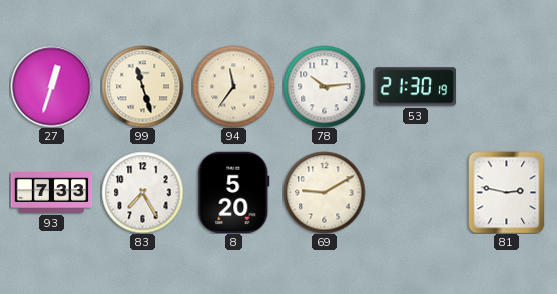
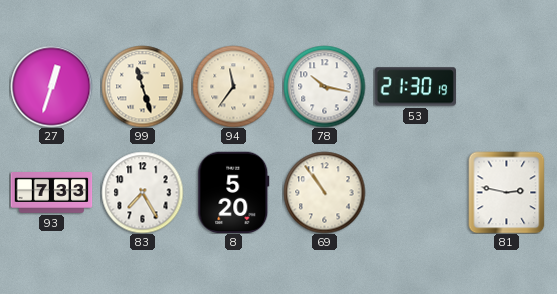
78: 10:14 -> 10:17
69: 9:10 -> 10:54
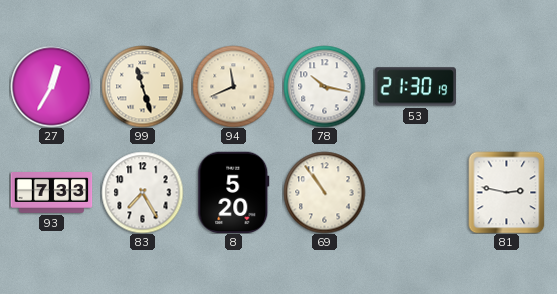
27: 12:33 -> 12:35
94: 11:36 -> 11:41
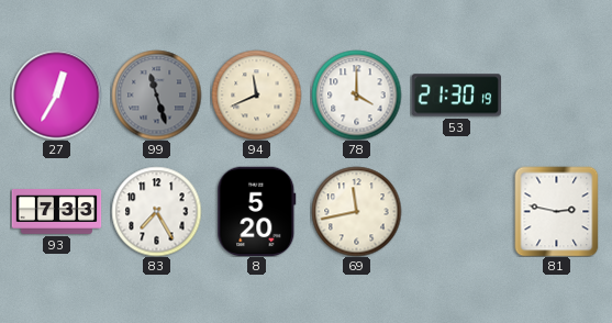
99 dial: cream -> grey
78: 10:17 -> 4:00
69: 10:54 -> 11:43
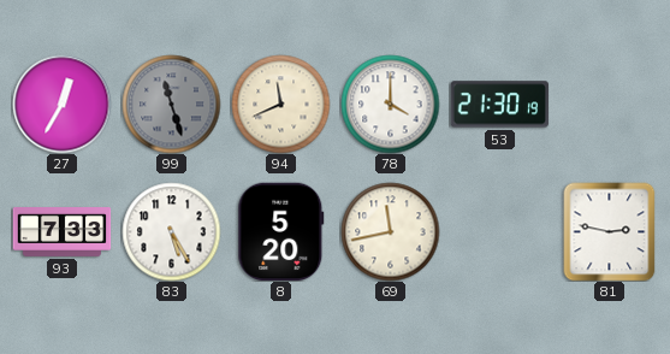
83: 7:25 -> 5:25
